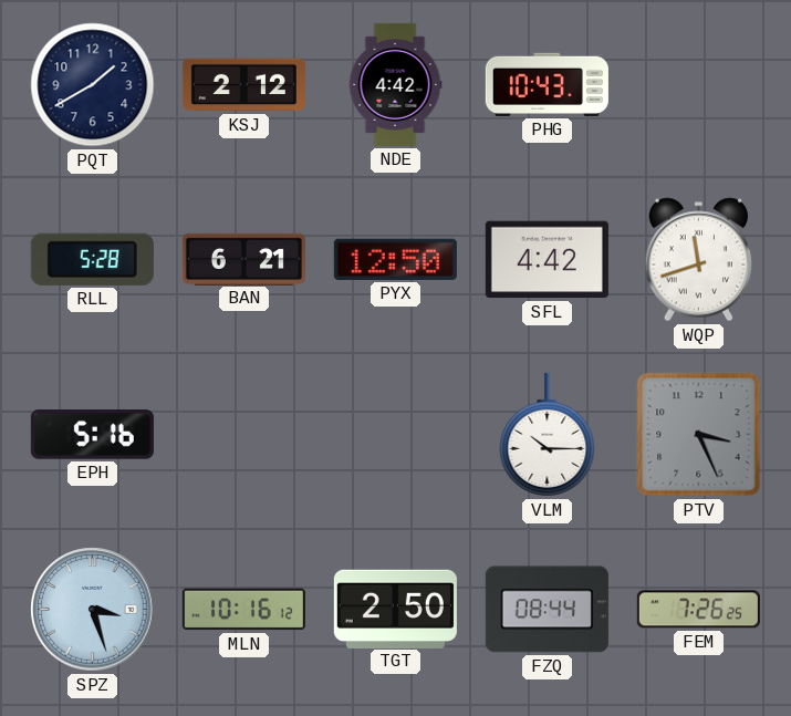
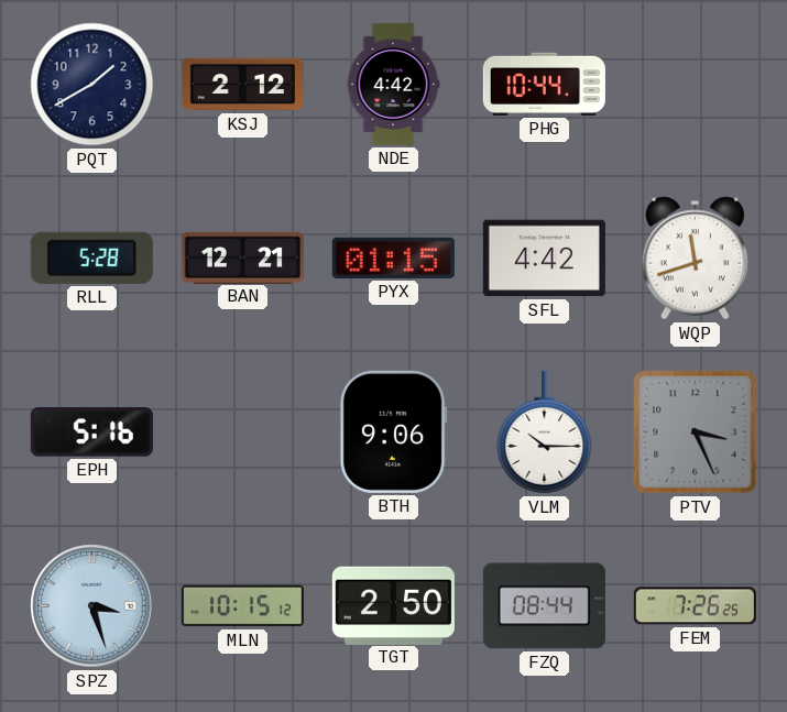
PHG: 10:43 -> 10:44
BAN: 6:21 -> 12:21
PYX: 12:50 -> 01:15
BTH: none -> 9:06
MLN: 10:16 -> 10:15
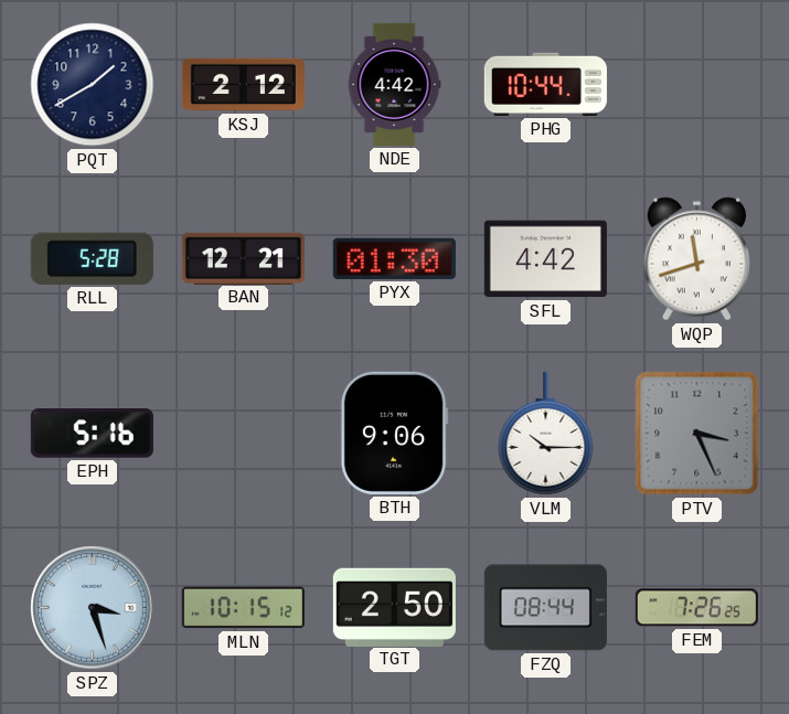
PYX: 01:15 -> 01:30
